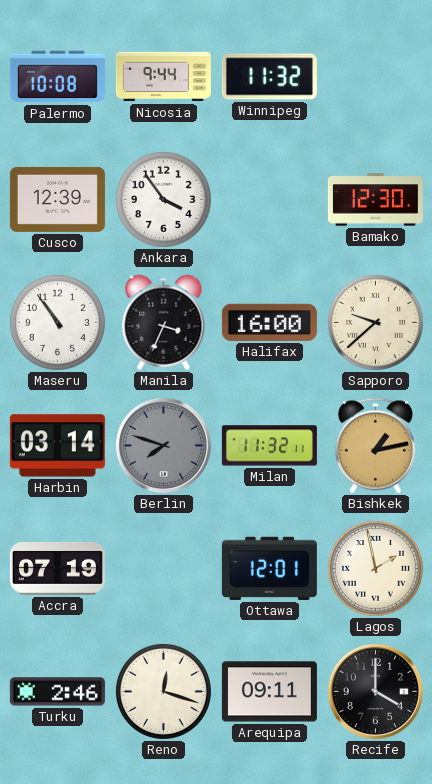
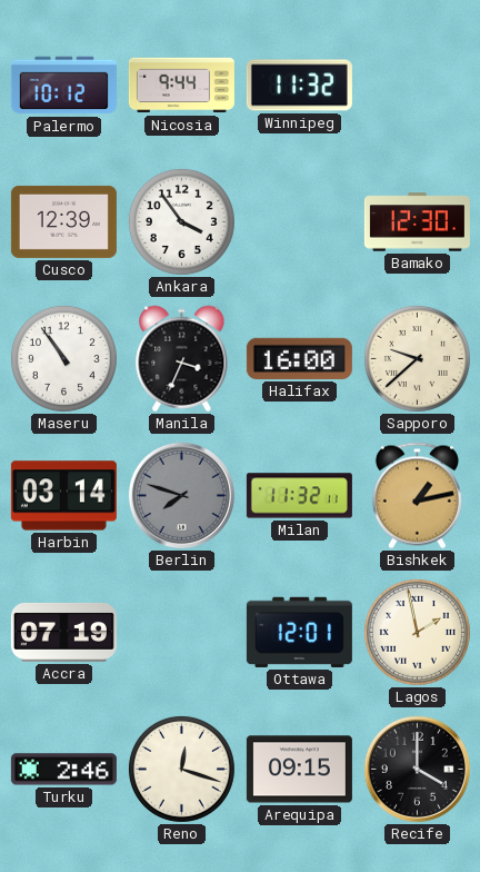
Palermo: 10:08 -> 10:12
Arequipa: 09:11 -> 09:15
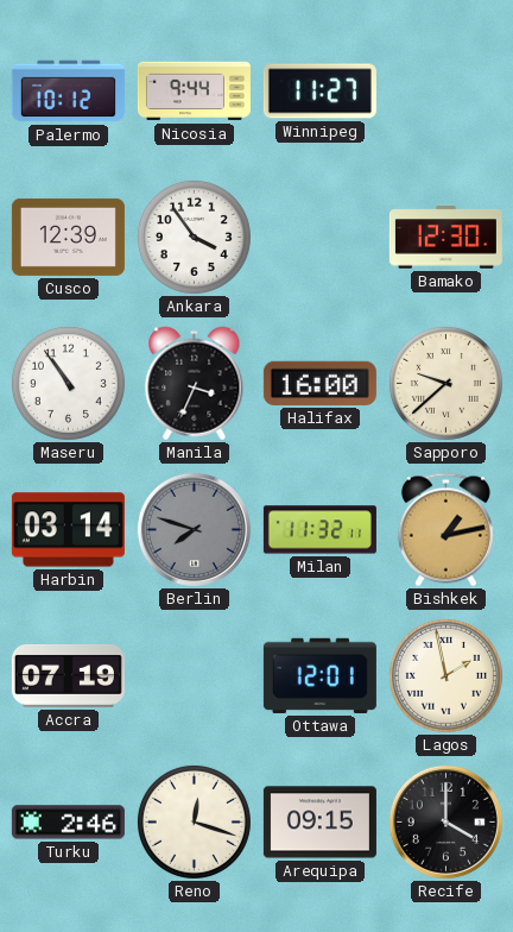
Winnipeg: 11:32 -> 11:27
